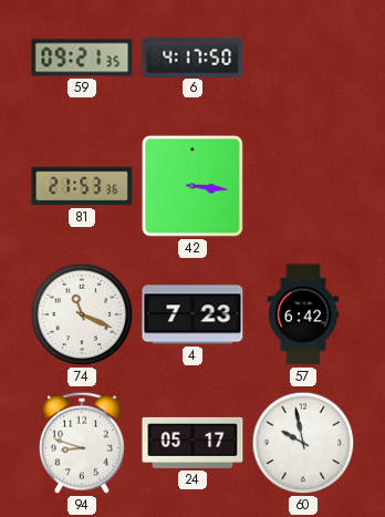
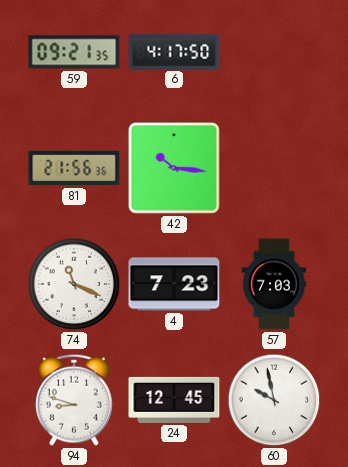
81: 21:53 -> 21:56
42: 3:16 -> 10:16
57: 6:42 -> 7:03
24: 05:17 -> 12:45
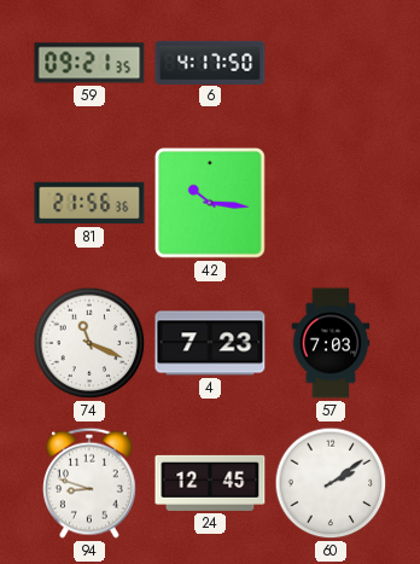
60: 9:58 -> 2:09
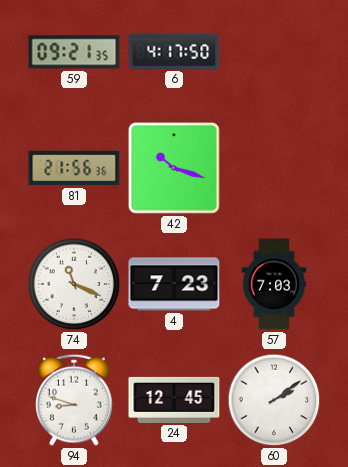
42: 10:16 -> 10:18
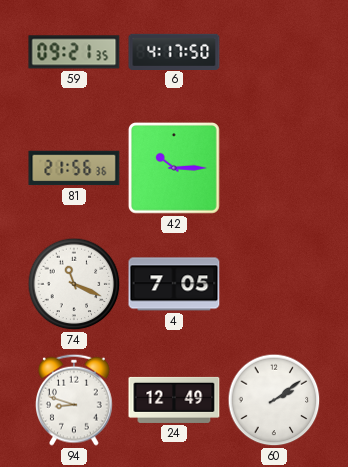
42: 10:18 -> 10:15
4: 7:23 -> 7:05
57: 7:03 -> none
24: 12:45 -> 12:49
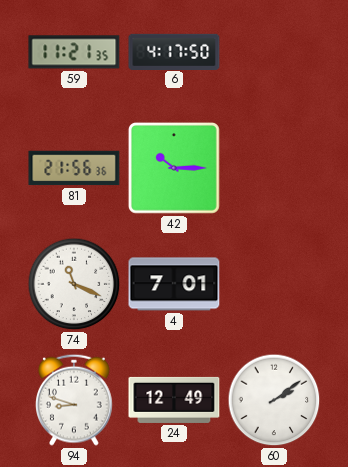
59: 09:21 -> 11:21
4: 7:05 -> 7:01
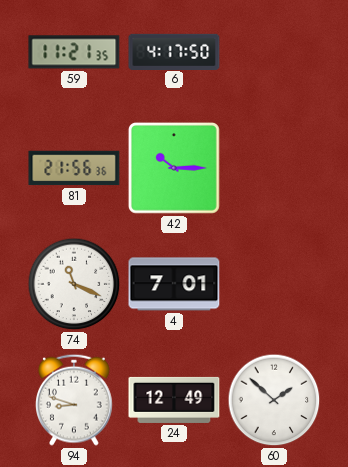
60: 2:09 -> 1:52
